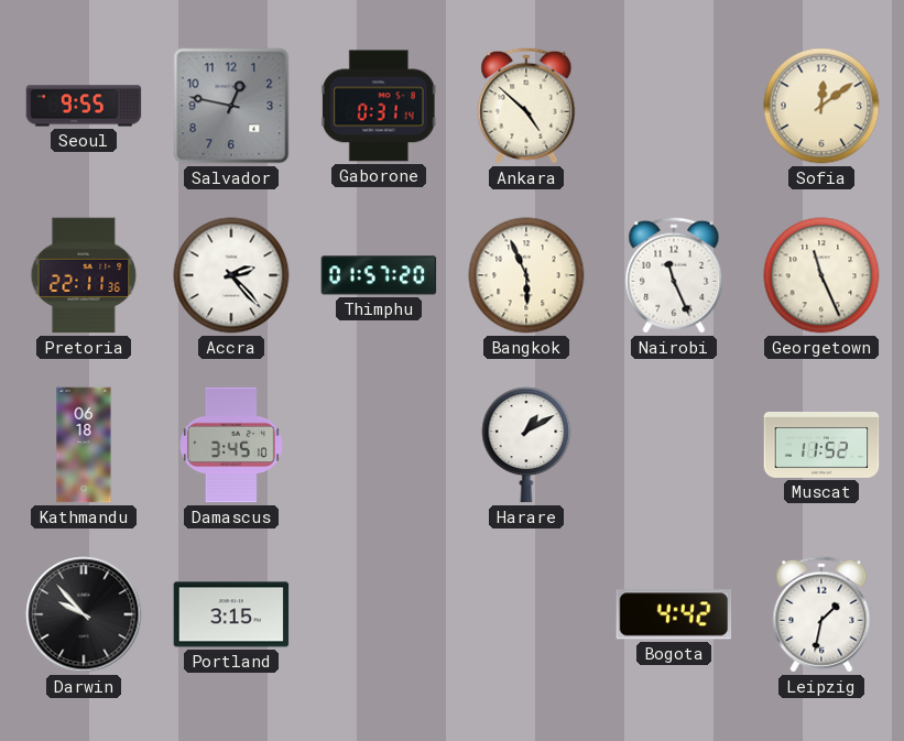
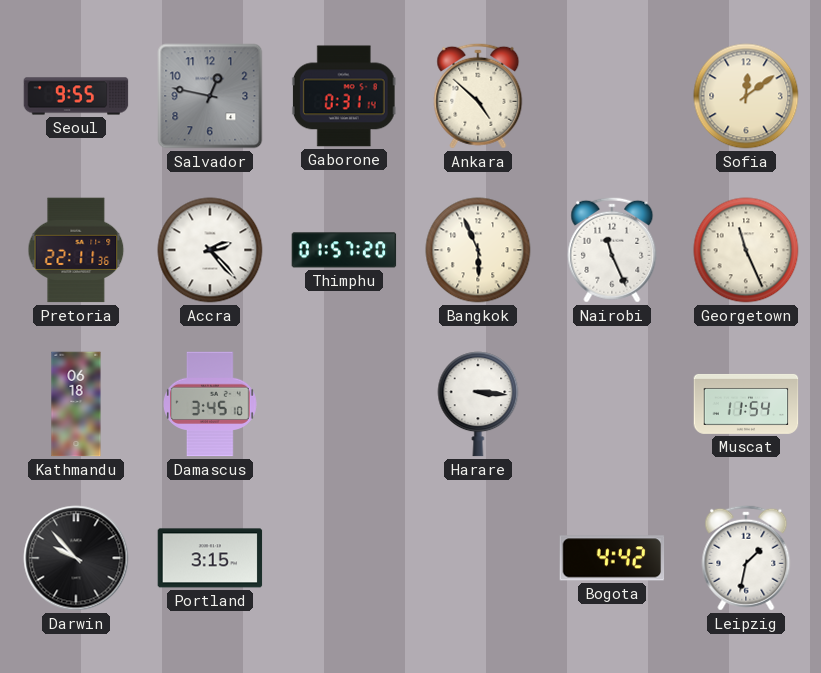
Harare: 1:10 -> 3:16
Muscat: 11:52 -> 11:54
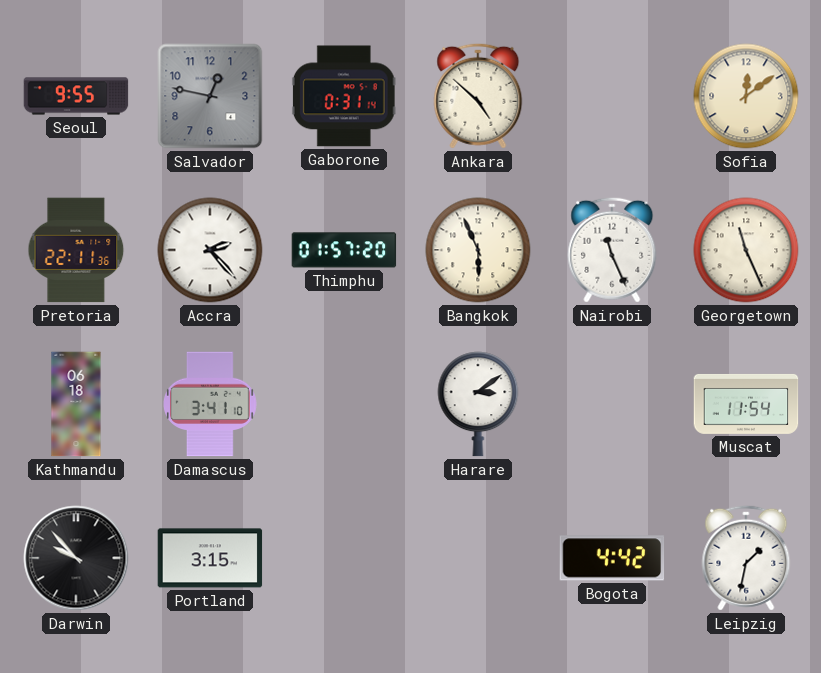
Damascus: 3:45 -> 3:41
Harare: 3:16 -> 3:09
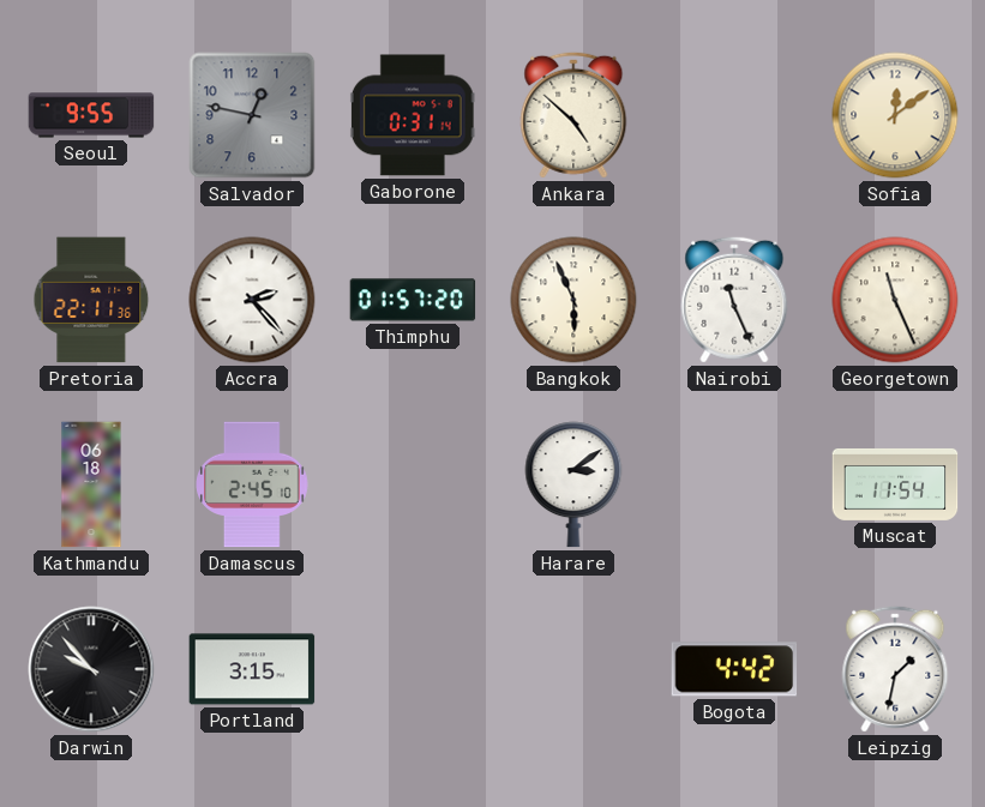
Damascus: 3:41 -> 2:45
